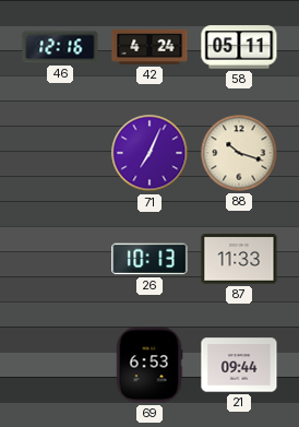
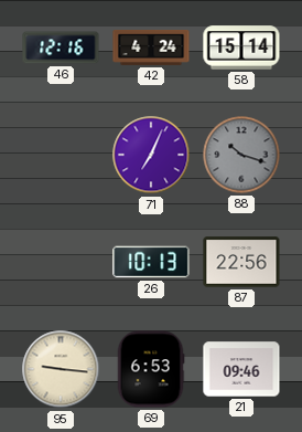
58: 05:11 -> 15:14
88 dial: cream -> grey
87: 11:33 -> 22:56
95: none -> 9:16
21: 09:44 -> 09:46
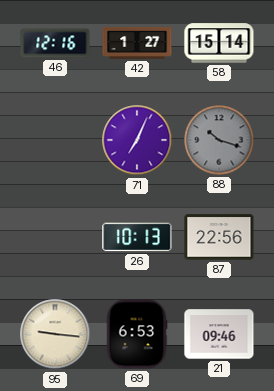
42: 4:24 -> 1:27
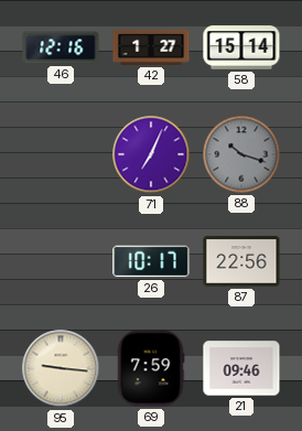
26: 10:13 -> 10:17
69: 6:53 -> 7:59
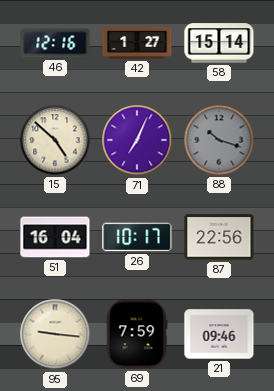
15: none -> 4:52
51: none -> 16:04
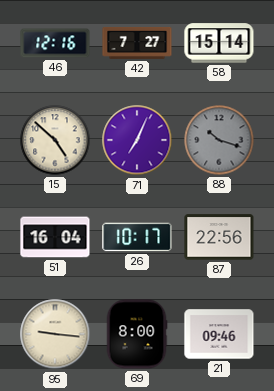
42: 1:27 -> 7:27
69: 7:59 -> 8:00
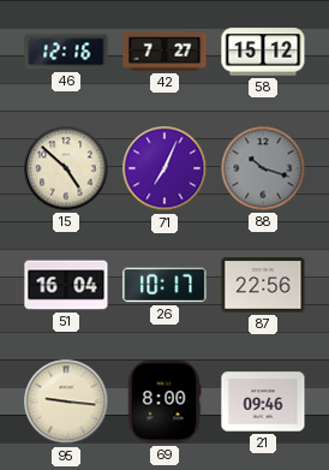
58: 15:14 -> 15:12
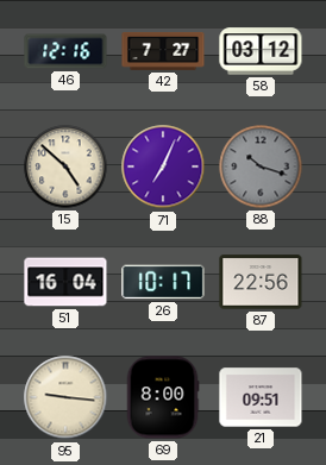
58: 15:12 -> 03:12
21: 09:46 -> 09:51
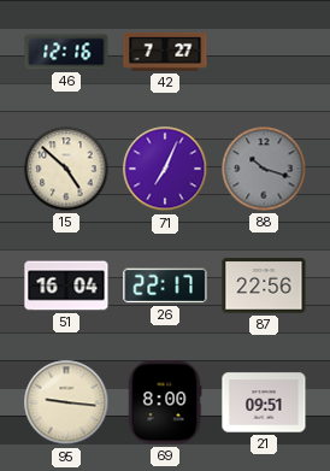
58: 03:12 -> none
26: 10:17 -> 22:17
